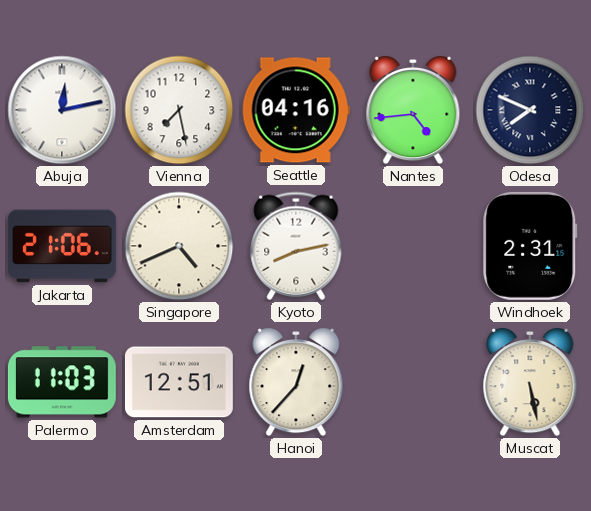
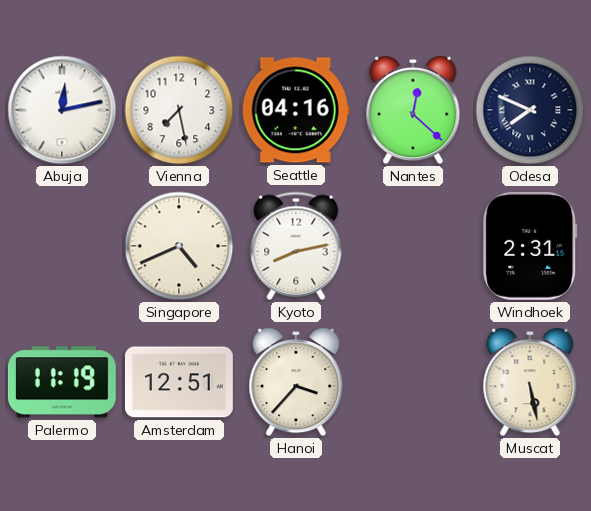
Nantes: 4:44 -> 12:22
Jakarta: 21:06 -> none
Palermo: 11:03 -> 11:19
Hanoi: 12:37 -> 3:37
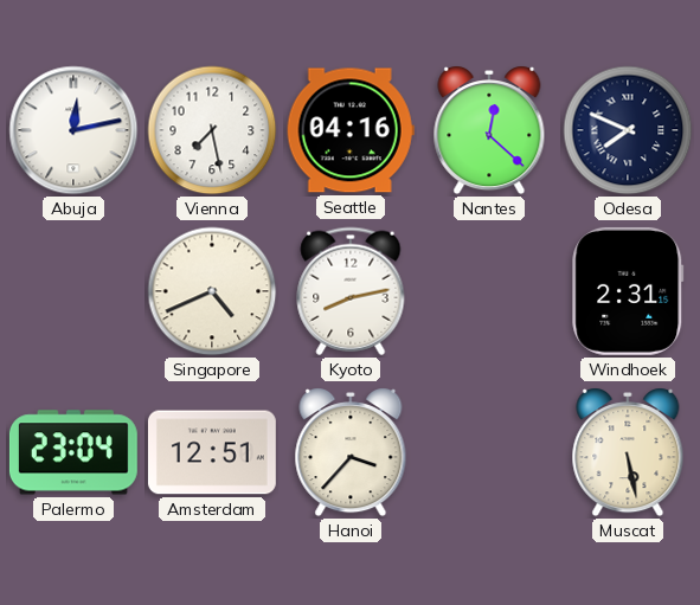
Palermo: 11:19 -> 23:04
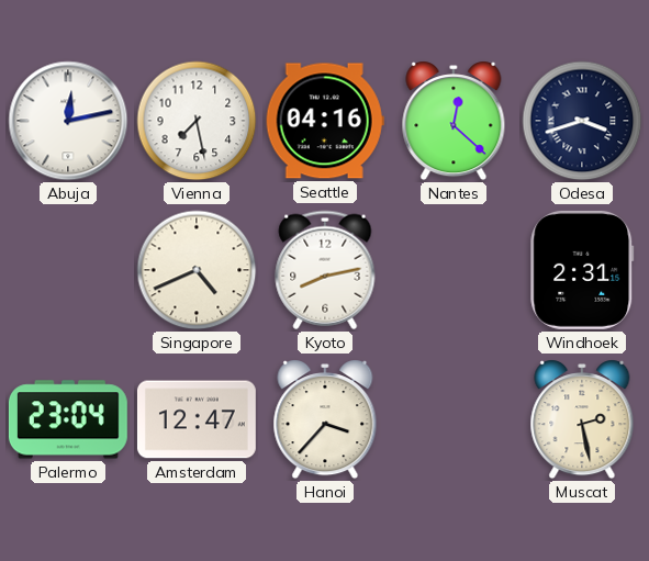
Odesa: 7:49 -> 3:42
Amsterdam: 12:51 -> 12:47
Muscat: 5:28 -> 2:28
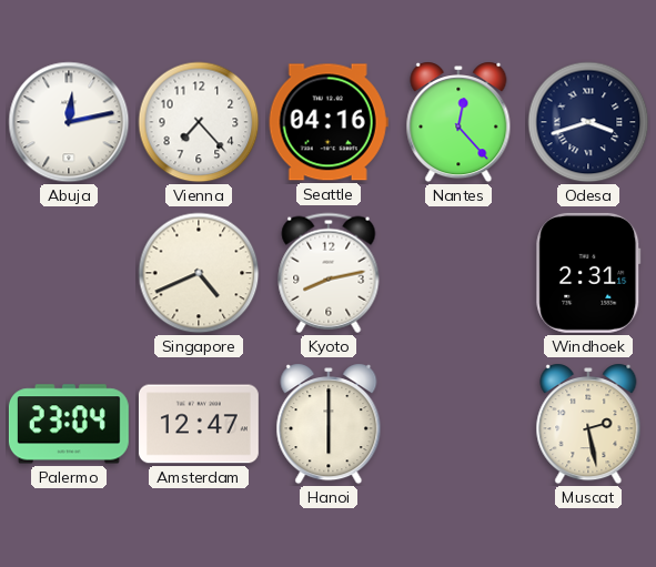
Vienna: 7:28 -> 7:23
Nantes: 12:22 -> 12:23
Hanoi: 3:37 -> 6:00
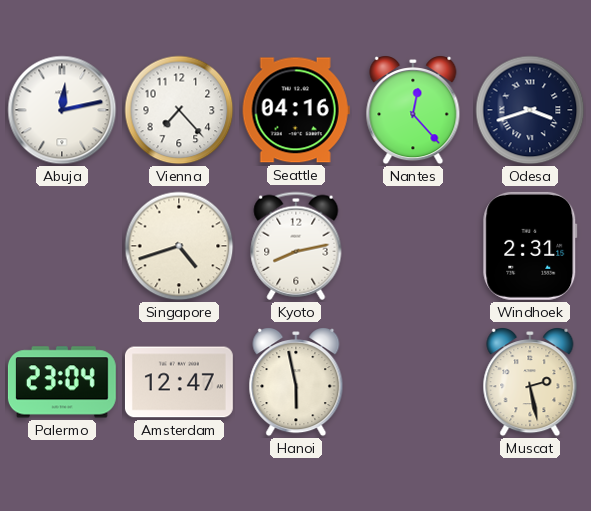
Singapore: 4:41 -> 4:42
Hanoi: 6:00 -> 5:58
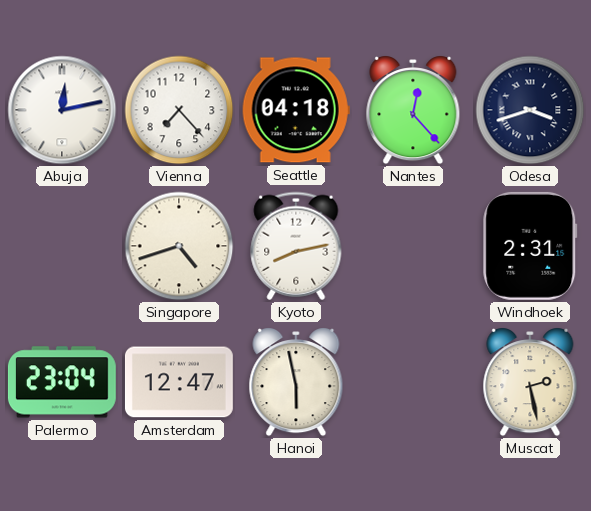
Seattle: 04:16 -> 04:18
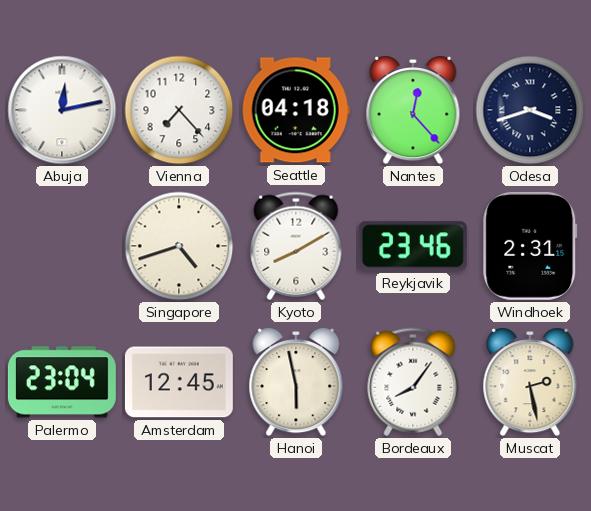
Kyoto: 8:13 -> 8:10
Reykjavik: none -> 23:46
Amsterdam: 12:47 -> 12:45
Bordeaux: none -> 8:06
